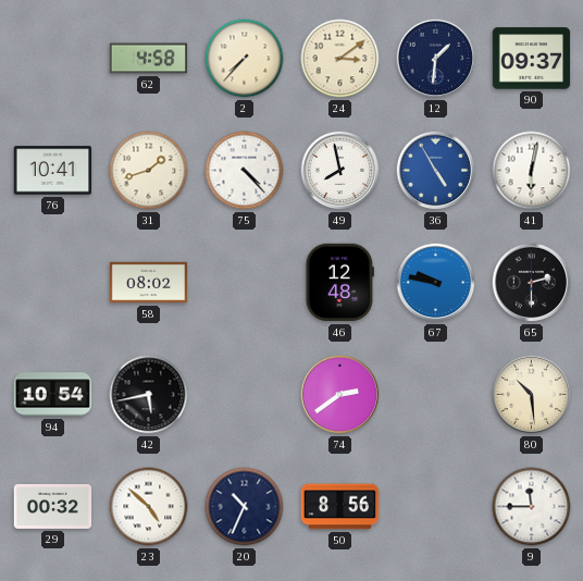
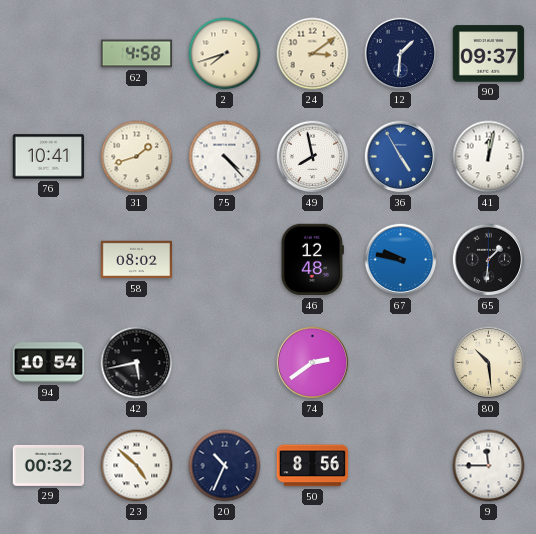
2: 7:37 -> 7:42
41: 6:02 -> 12:02
65: 2:30 -> 1:31
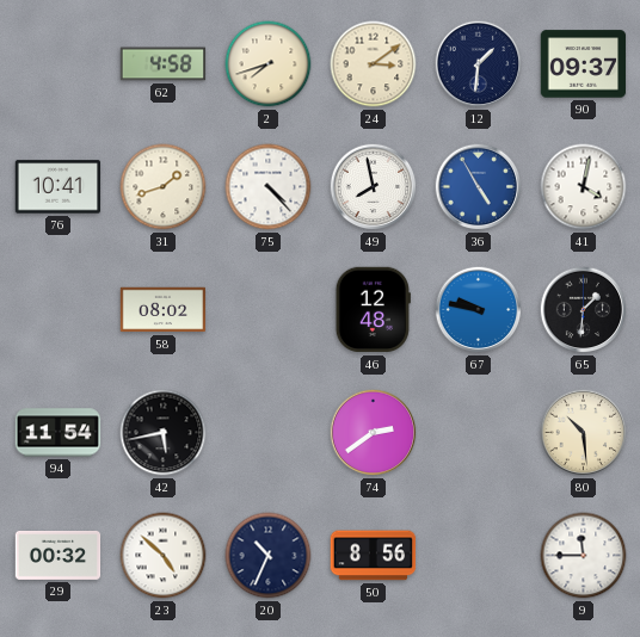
41: 12:02 -> 4:02
94: 10:54 -> 11:54
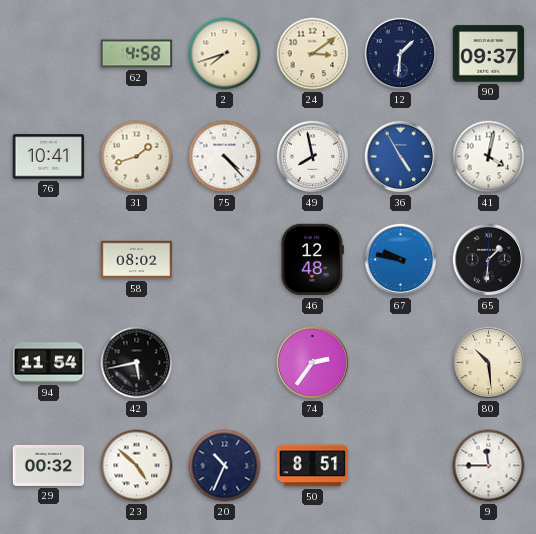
74: 2:39 -> 2:36
50: 8:56 -> 8:51
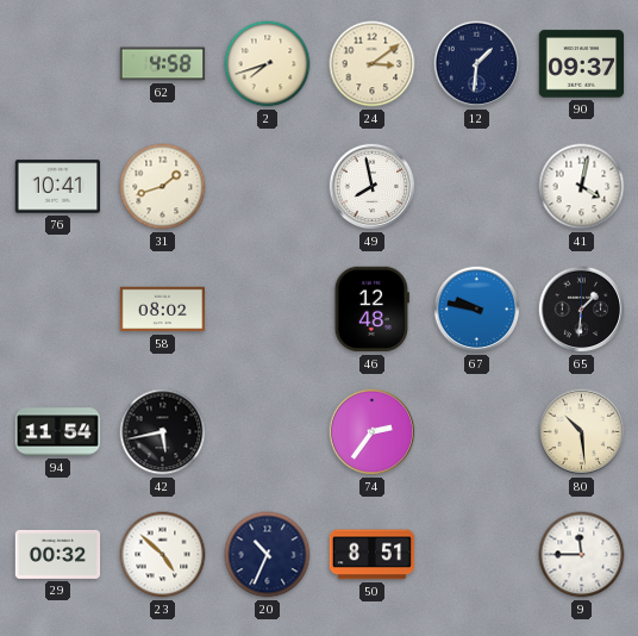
75: 4:23 -> none
36: 4:55 -> none
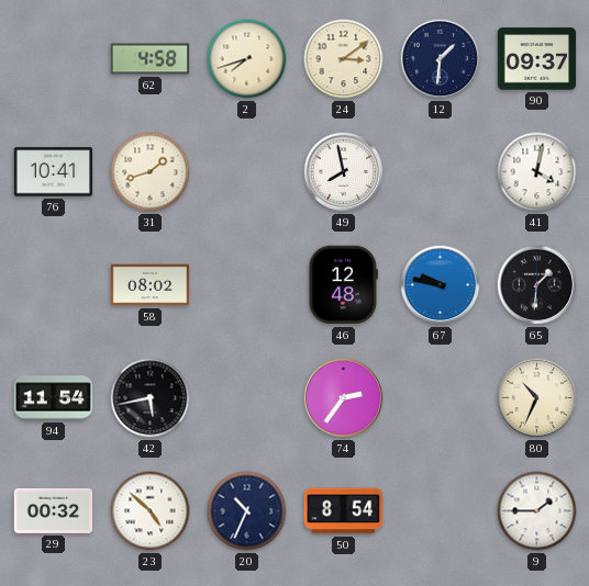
80: 10:29 -> 10:34
50: 8:51 -> 8:54
9: 11:45 -> 1:45
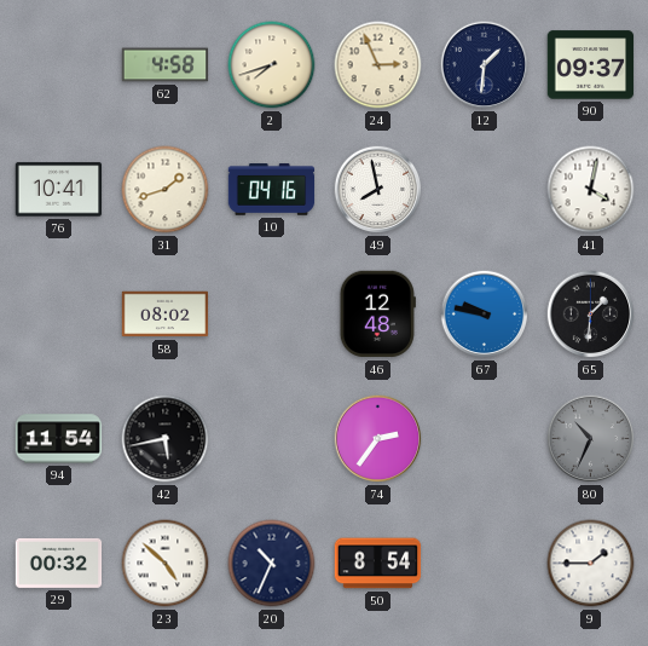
24: 3:09 -> 2:56
10: none -> 04:16
80 dial: cream -> grey
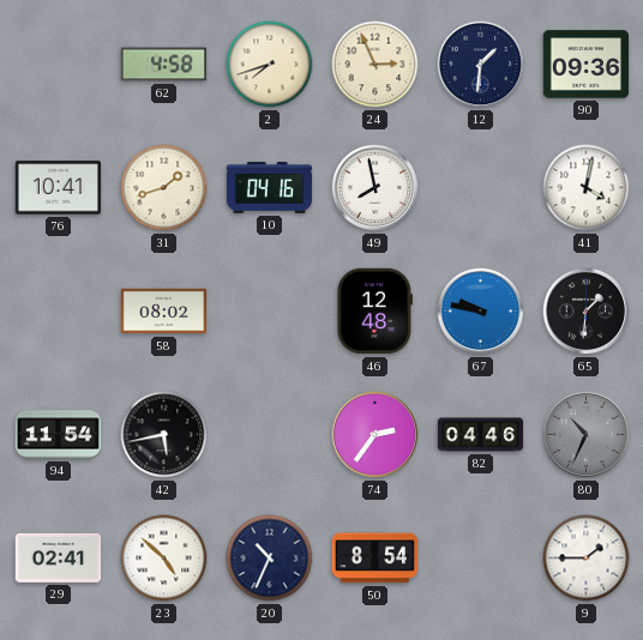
90: 09:37 -> 09:36
82: none -> 04:46
29: 00:32 -> 02:41
